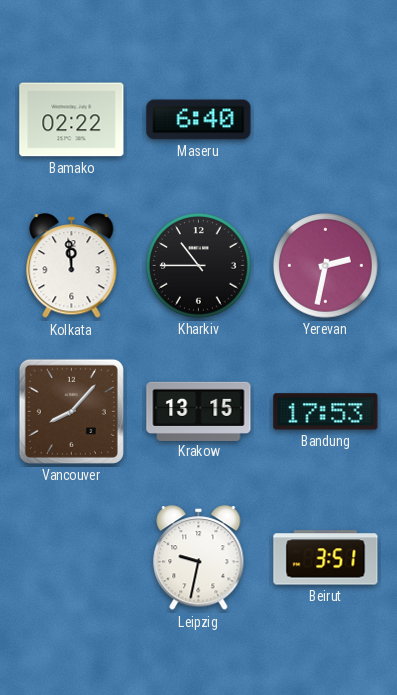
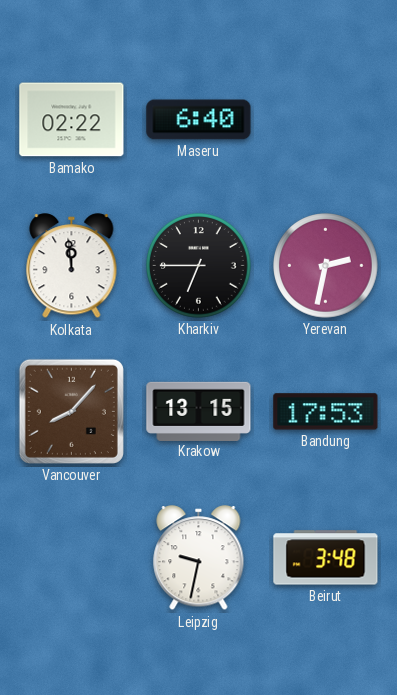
Kharkiv: 10:45 -> 6:45
Beirut: 3:51 -> 3:48
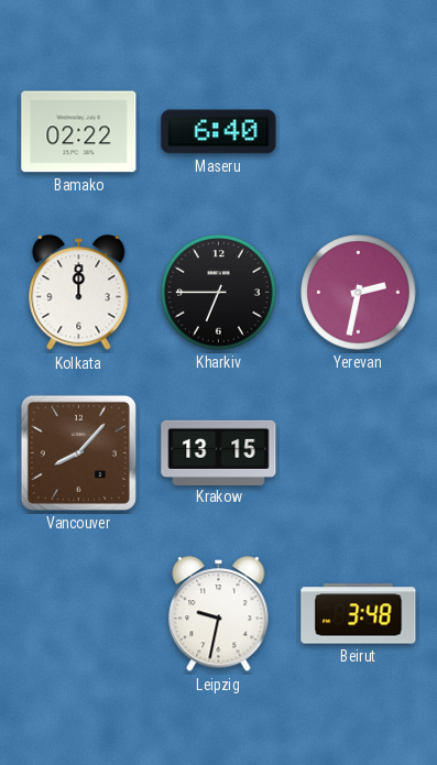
Kolkata: 11:59 -> 12:00
Bandung: 17:53 -> none
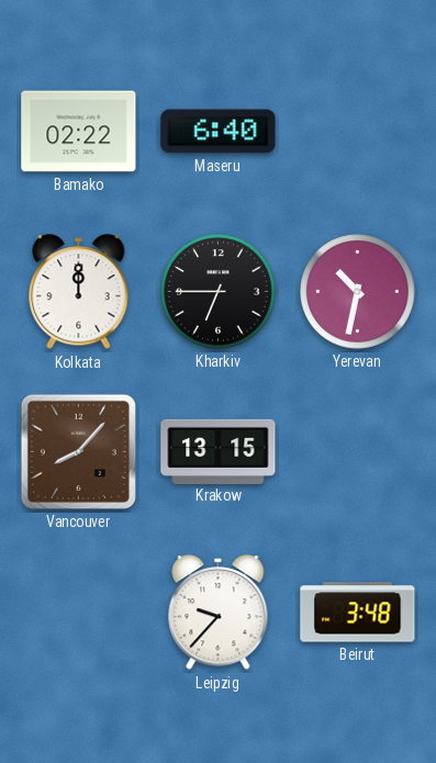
Yerevan: 2:32 -> 10:32
Leipzig: 9:32 -> 9:37
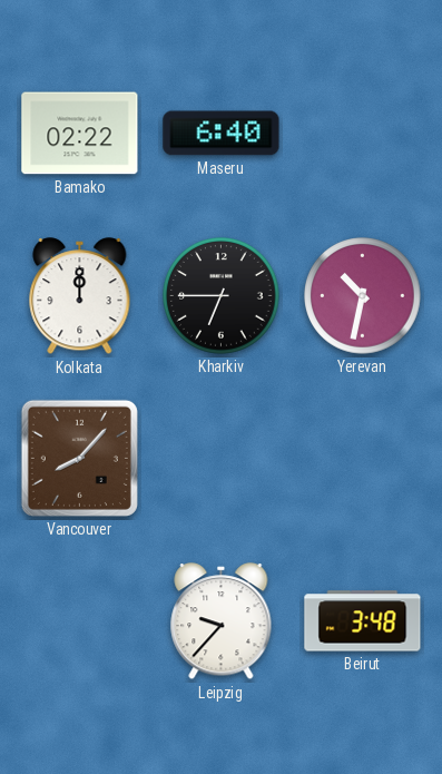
Krakow: 13:15 -> none
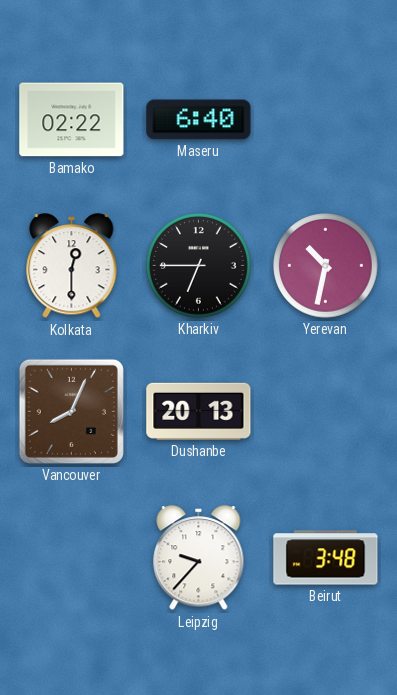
Kolkata: 12:00 -> 12:30
Vancouver: 8:07 -> 8:04
Dushanbe: none -> 20:13
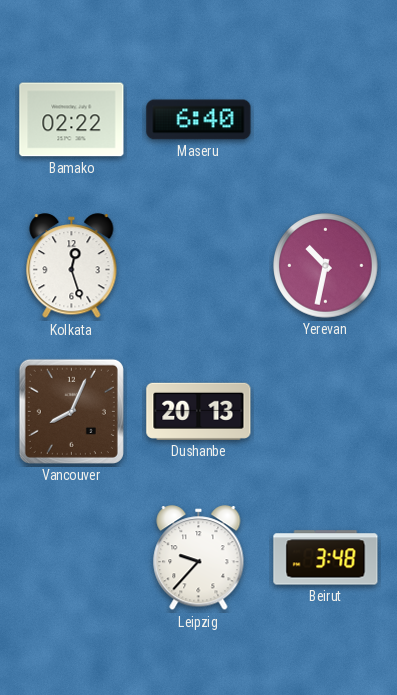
Kolkata: 12:30 -> 12:27
Kharkiv: 6:45 -> none
